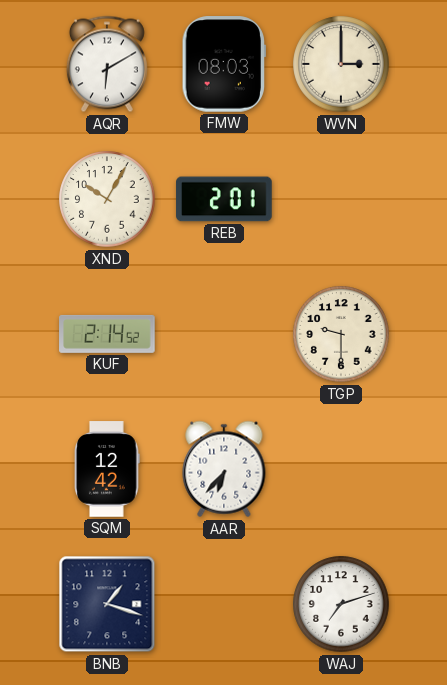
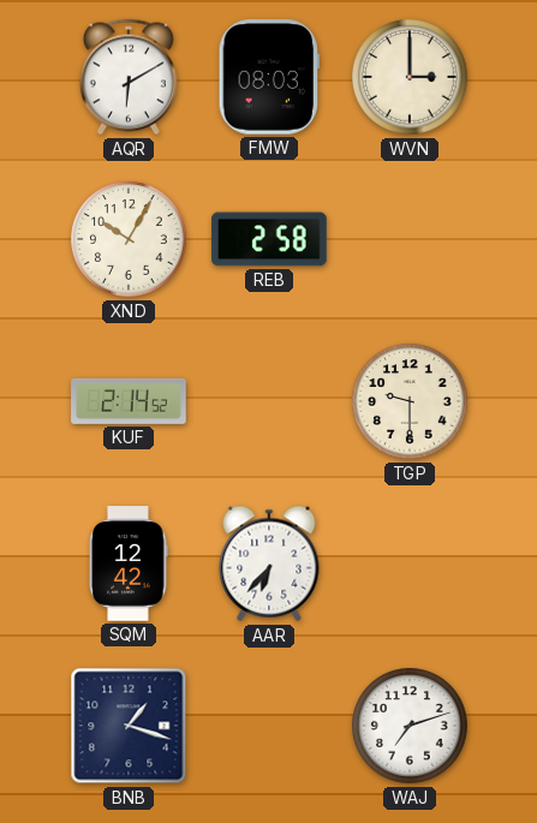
REB: 2:01 -> 2:58
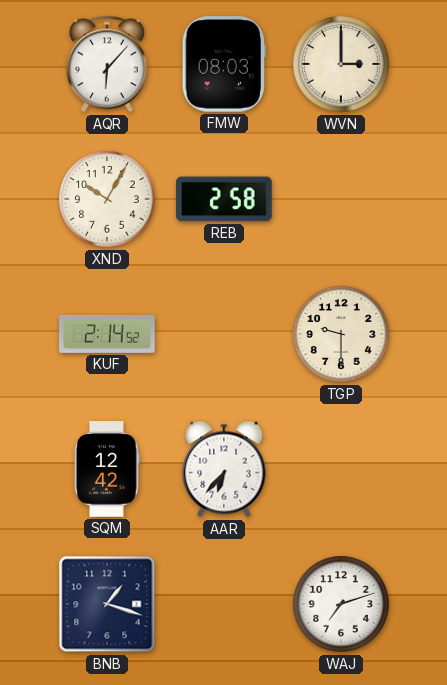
AQR: 6:10 -> 6:07
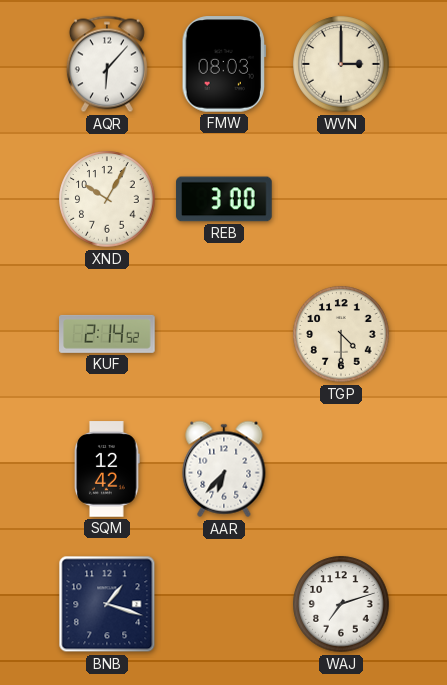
REB: 2:58 -> 3:00
TGP: 9:30 -> 4:30
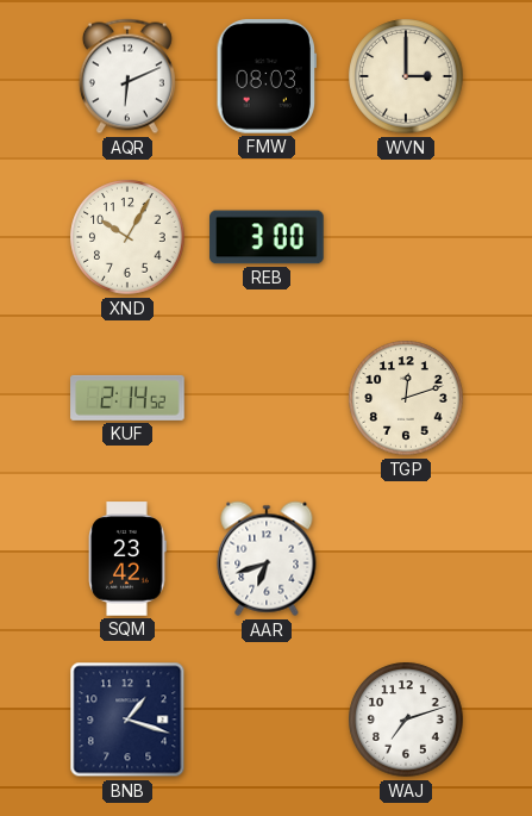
AQR: 6:07 -> 6:11
TGP: 4:30 -> 12:12
SQM: 12:42 -> 23:42
AAR: 6:37 -> 6:42
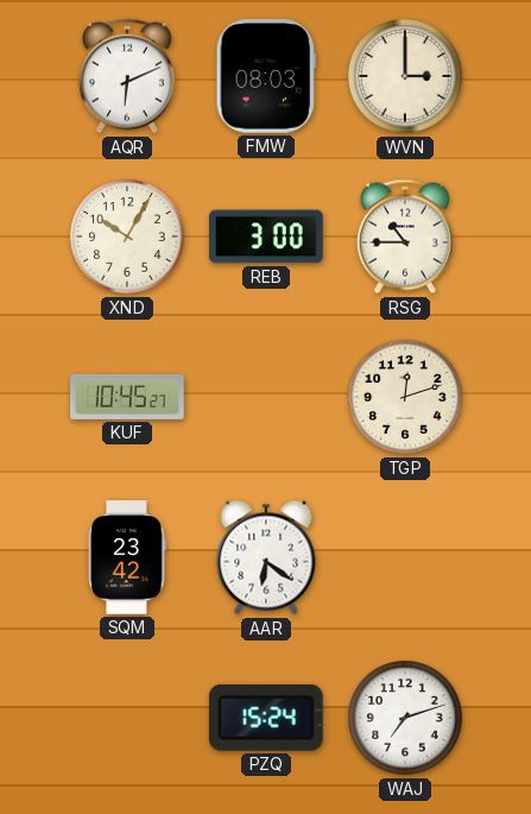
RSG: none -> 10:45
KUF: 2:14 -> 10:45
AAR: 6:42 -> 6:21
BNB: 1:18 -> none
PZQ: none -> 15:24
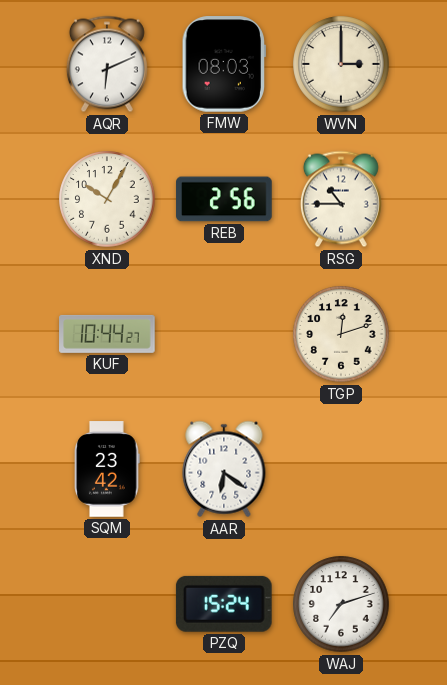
REB: 3:00 -> 2:56
KUF: 10:45 -> 10:44
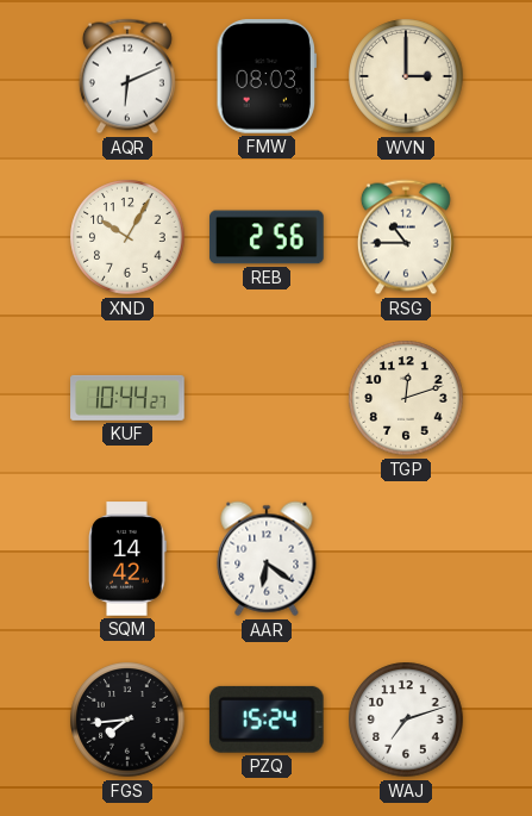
SQM: 23:42 -> 14:42
FGS: none -> 7:44
